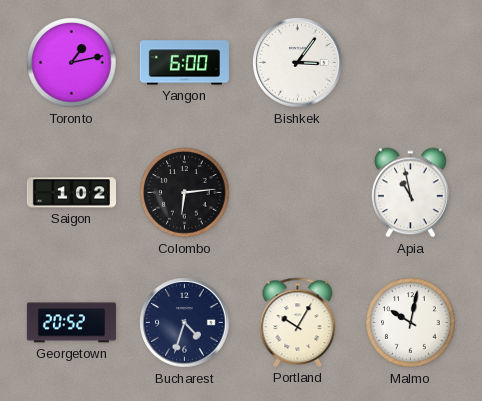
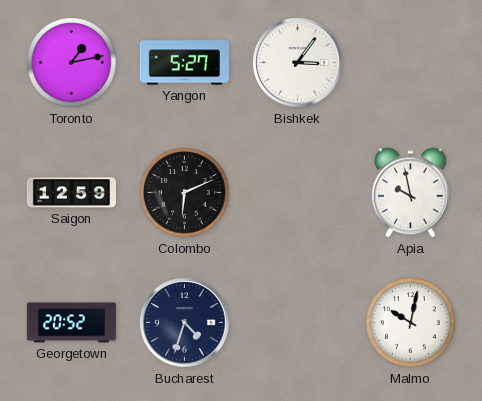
Yangon: 6:00 -> 5:27
Saigon: 1:02 -> 12:59
Colombo: 6:14 -> 6:11
Apia: 10:58 -> 9:58
Portland: 10:05 -> none
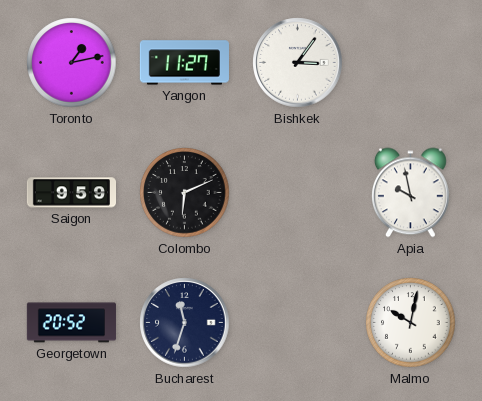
Yangon: 5:27 -> 11:27
Saigon: 12:59 -> 9:59
Bucharest: 4:33 -> 11:33
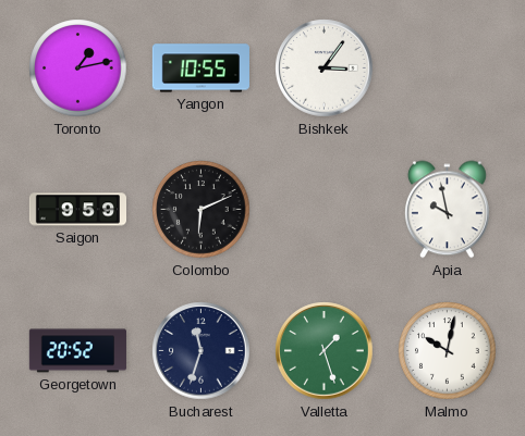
Yangon: 11:27 -> 10:55
Valletta: none -> 1:27
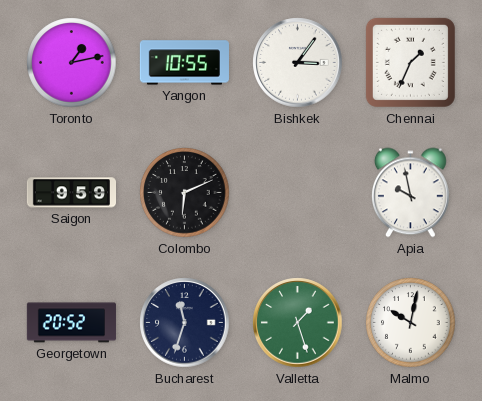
Chennai: none -> 1:34
